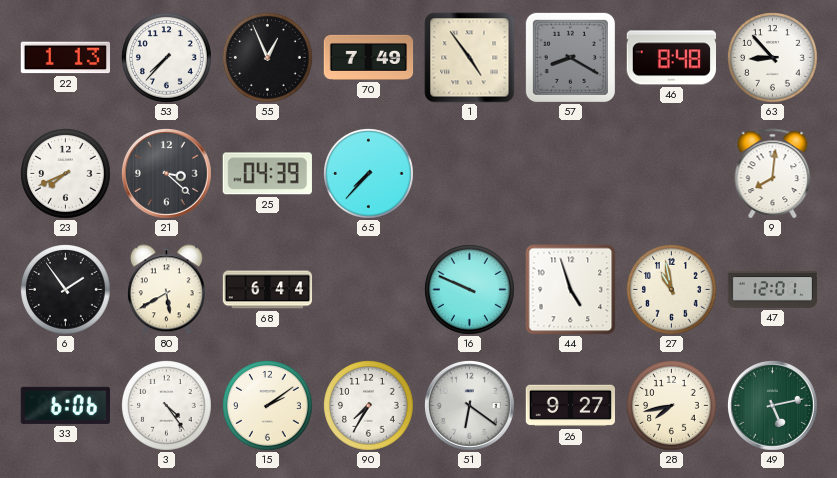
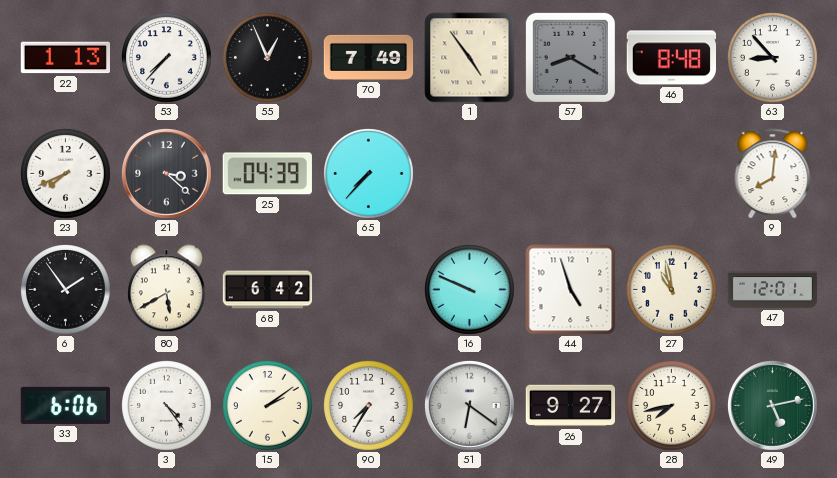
68: 6:44 -> 6:42
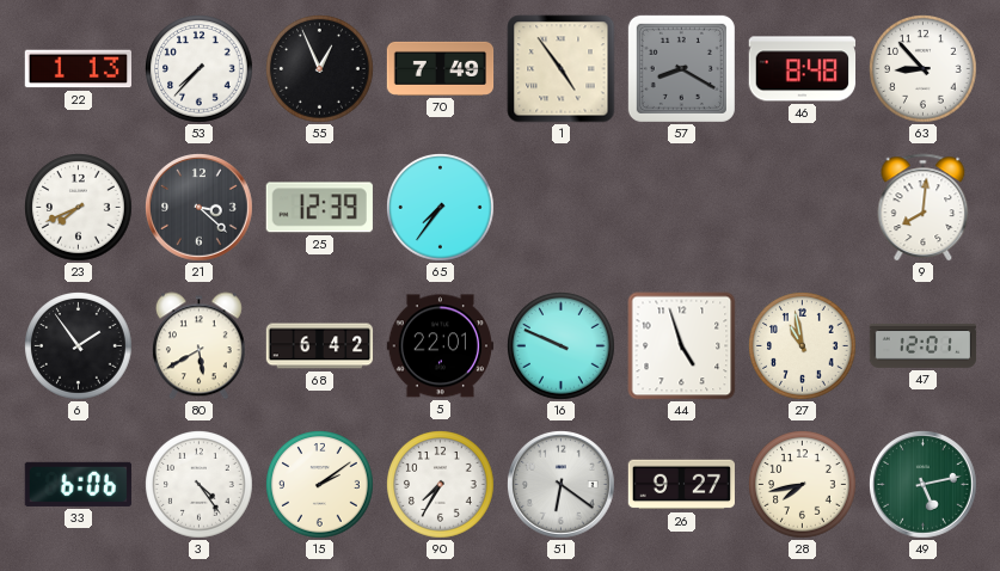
25: 04:39 -> 12:39
65: 7:37 -> 7:36
5: none -> 22:01
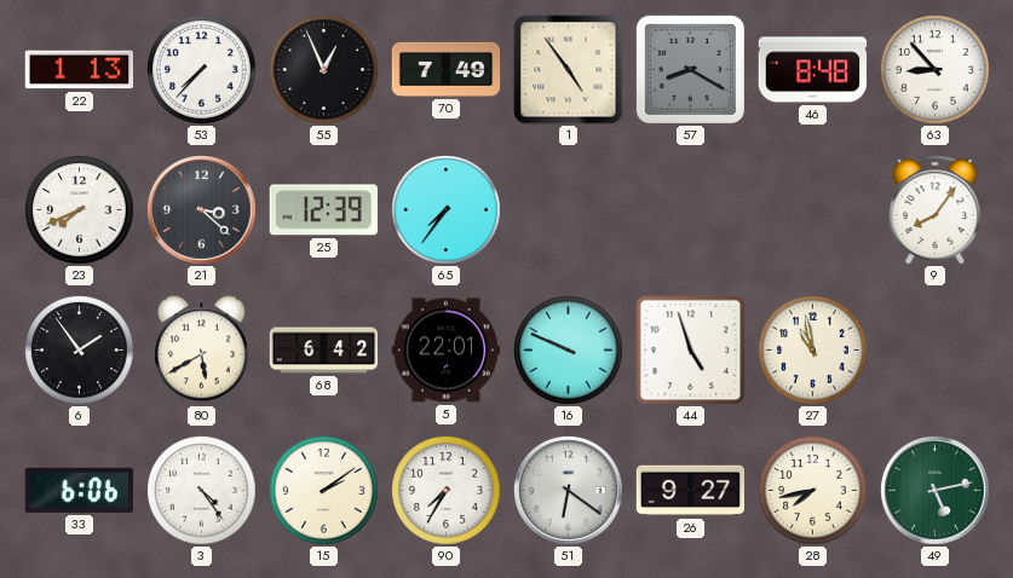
9: 8:01 -> 8:06
47: 12:01 -> none
